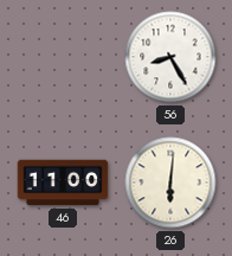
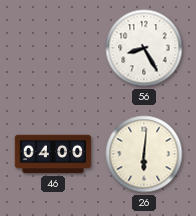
46: 11:00 -> 04:00
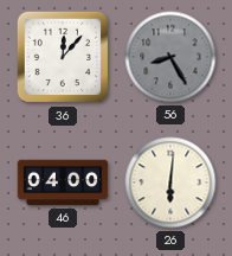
36: none -> 12:07
56 dial: white -> grey
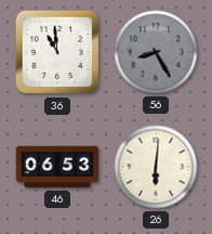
36: 12:07 -> 10:59
46: 04:00 -> 06:53
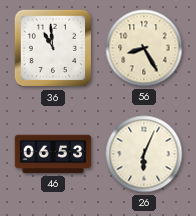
56 dial: grey -> cream
26: 6:01 -> 6:04
